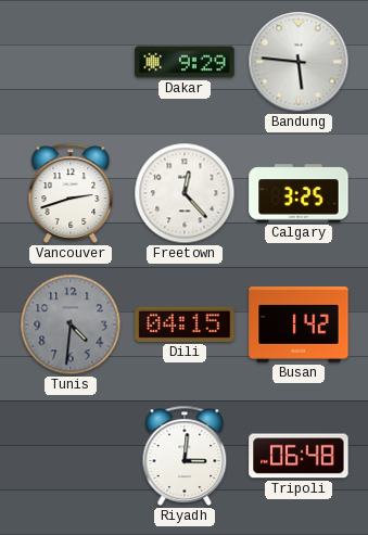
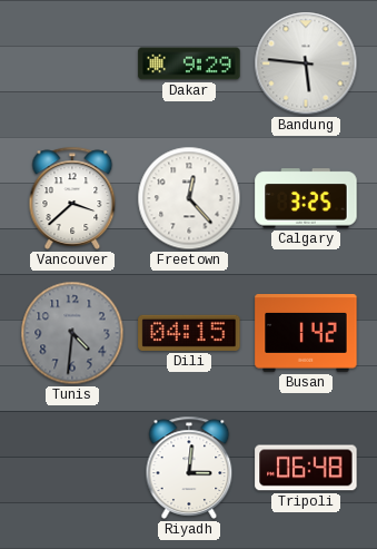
Vancouver: 2:42 -> 3:38
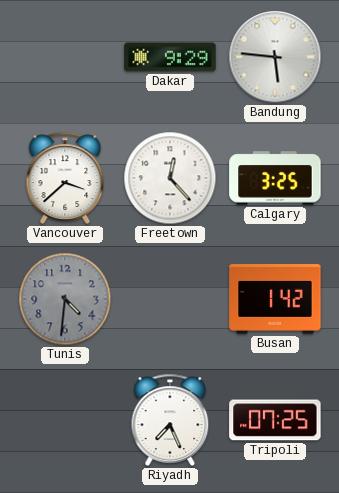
Dili: 04:15 -> none
Riyadh: 3:01 -> 7:26
Tripoli: 06:48 -> 07:25
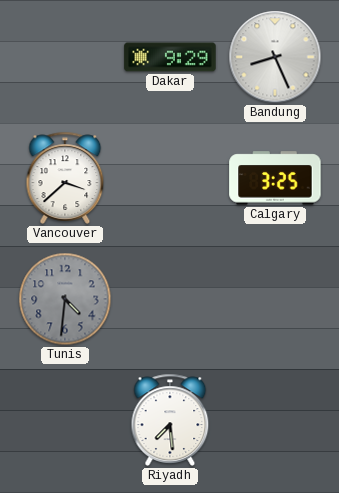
Bandung: 5:46 -> 8:26
Freetown: 12:23 -> none
Busan: 1:42 -> none
Riyadh: 7:26 -> 7:29
Tripoli: 07:25 -> none
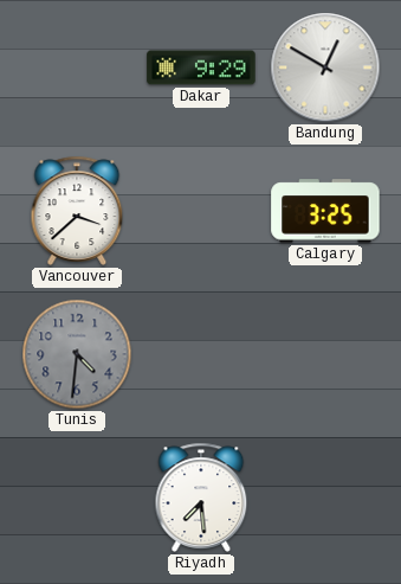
Bandung: 8:26 -> 12:50
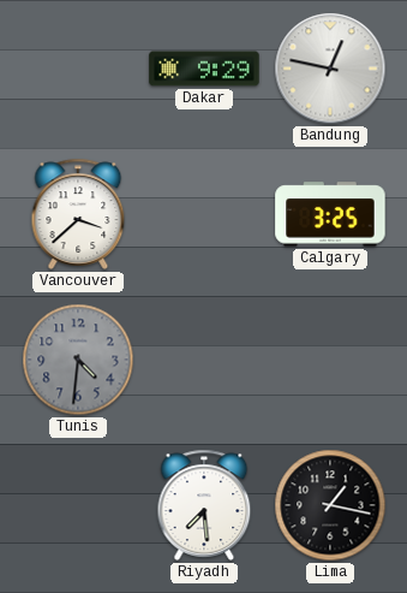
Bandung: 12:50 -> 12:47
Lima: none -> 1:17
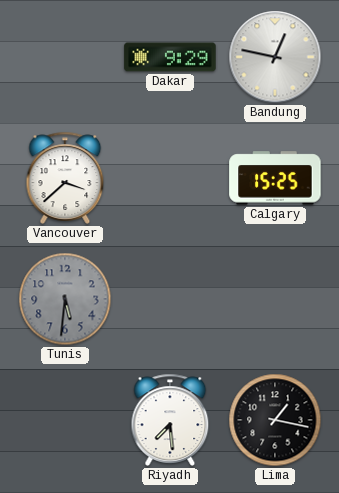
Calgary: 3:25 -> 15:25
Tunis: 4:31 -> 5:31
